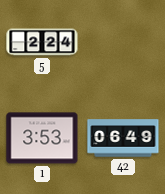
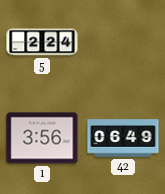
1: 3:53 -> 3:56
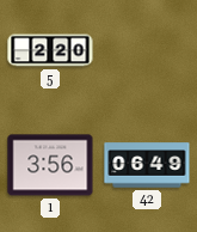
5: 2:24 -> 2:20
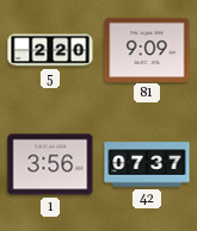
81: none -> 9:09
42: 06:49 -> 07:37
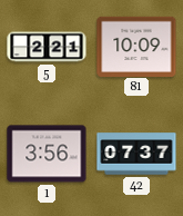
5: 2:20 -> 2:21
81: 9:09 -> 10:09
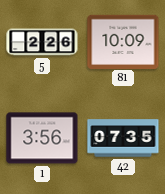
5: 2:21 -> 2:26
42: 07:37 -> 07:35
